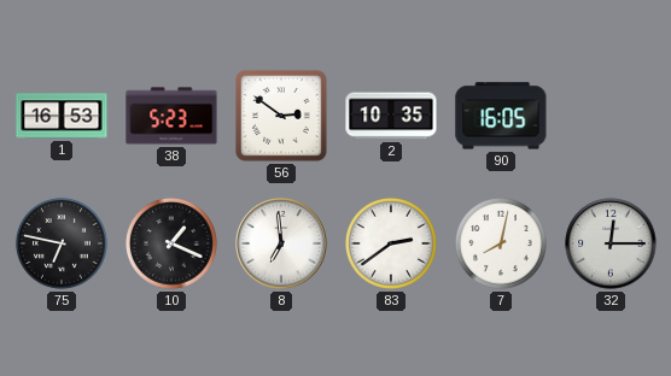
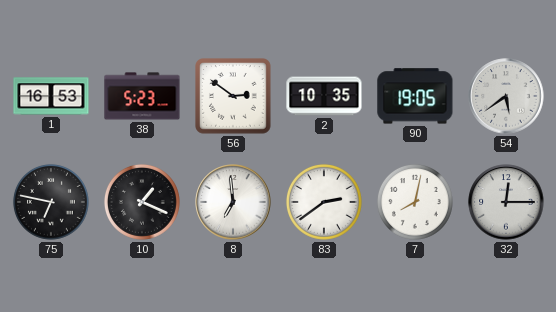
90: 16:05 -> 19:05
54: none -> 5:39
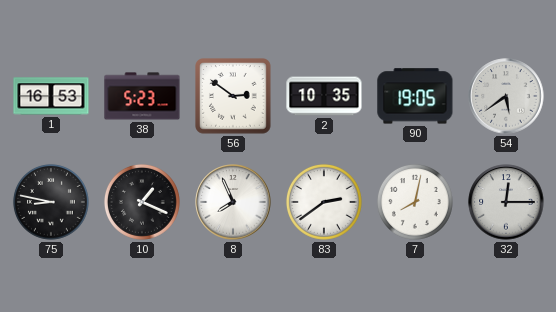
75: 6:47 -> 8:47
8: 6:59 -> 7:56
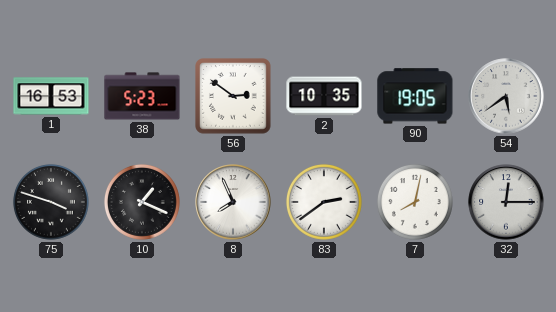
75: 8:47 -> 3:48
